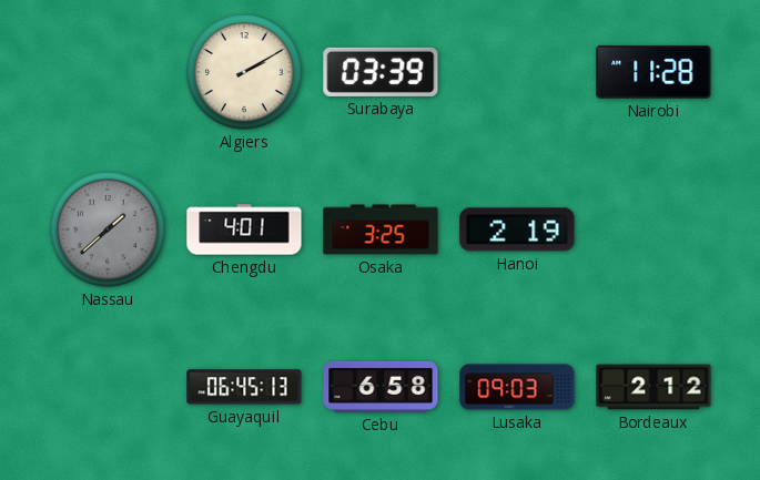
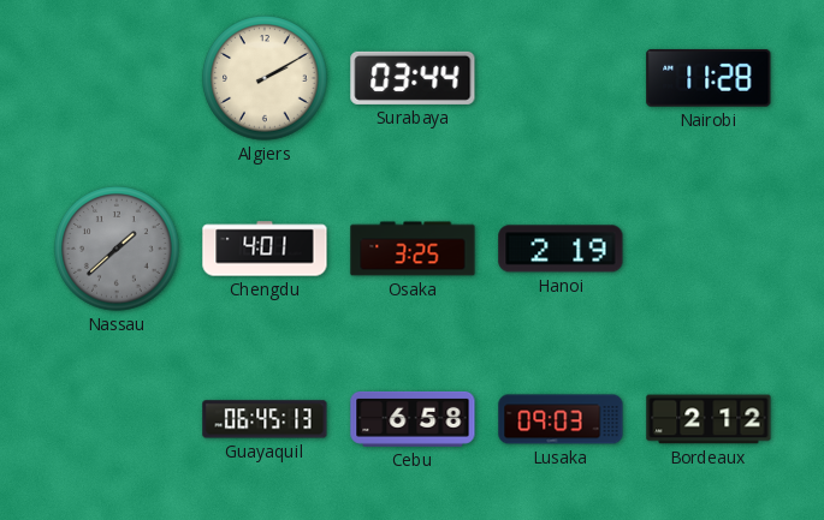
Surabaya: 03:39 -> 03:44
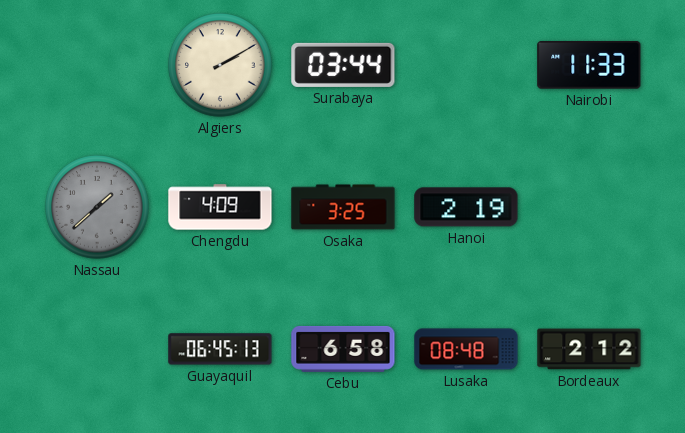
Nairobi: 11:28 -> 11:33
Chengdu: 4:01 -> 4:09
Lusaka: 09:03 -> 08:48
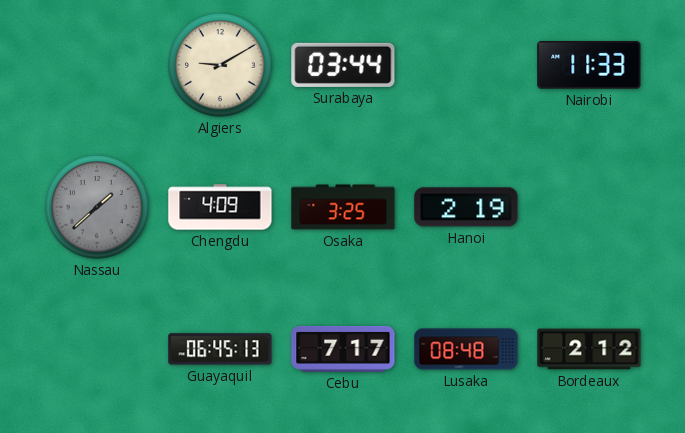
Algiers: 2:10 -> 9:10
Cebu: 6:58 -> 7:17
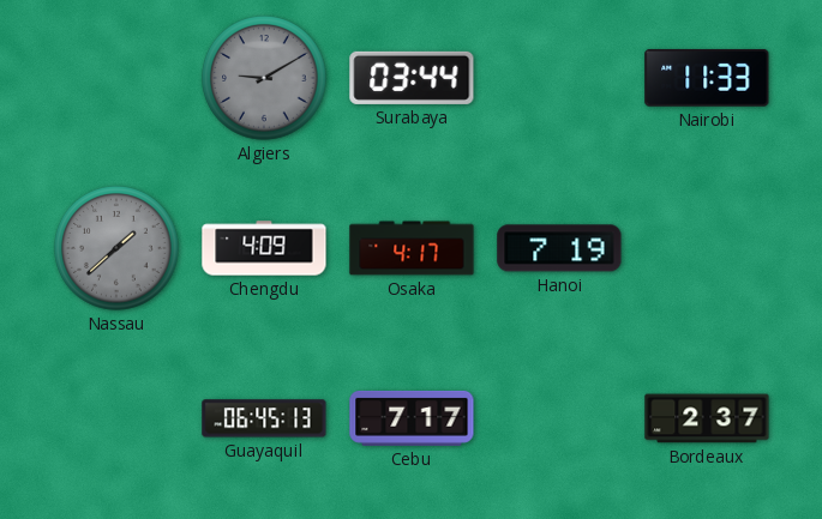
Algiers dial: cream -> grey
Osaka: 3:25 -> 4:17
Hanoi: 2:19 -> 7:19
Lusaka: 08:48 -> none
Bordeaux: 2:12 -> 2:37
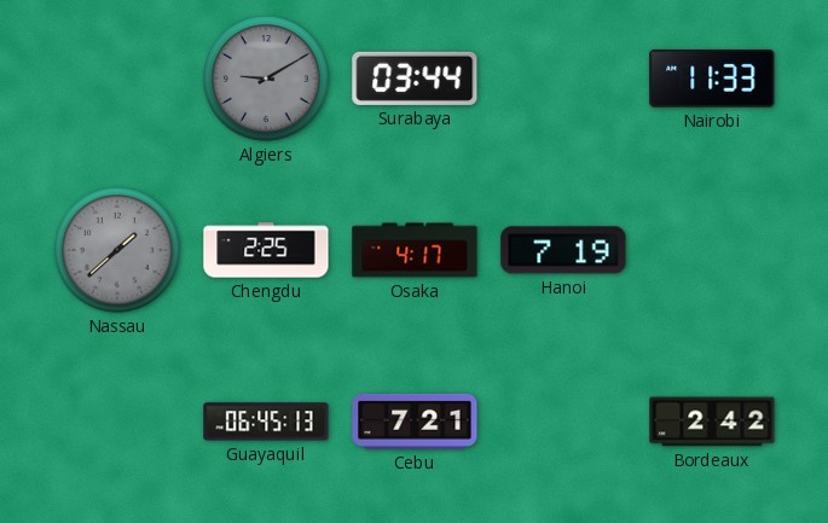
Chengdu: 4:09 -> 2:25
Cebu: 7:17 -> 7:21
Bordeaux: 2:37 -> 2:42
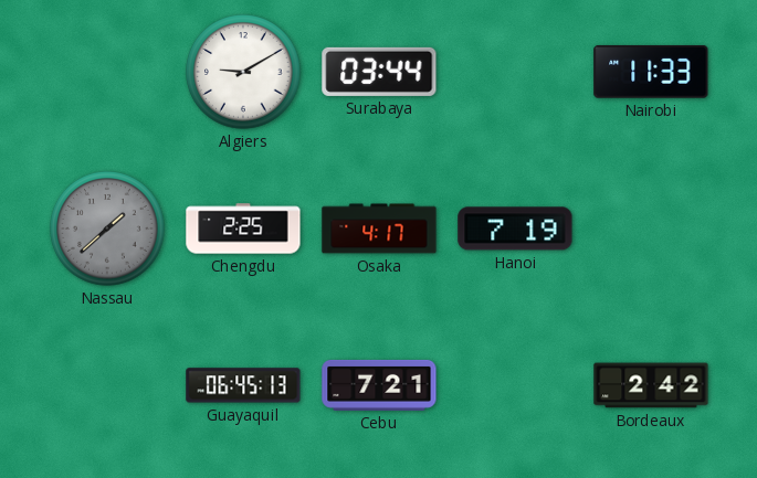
Algiers dial: grey -> white
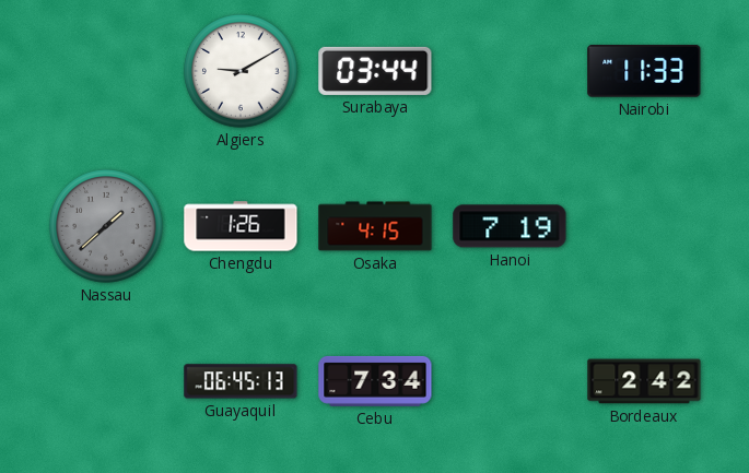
Chengdu: 2:25 -> 1:26
Osaka: 4:17 -> 4:15
Cebu: 7:21 -> 7:34
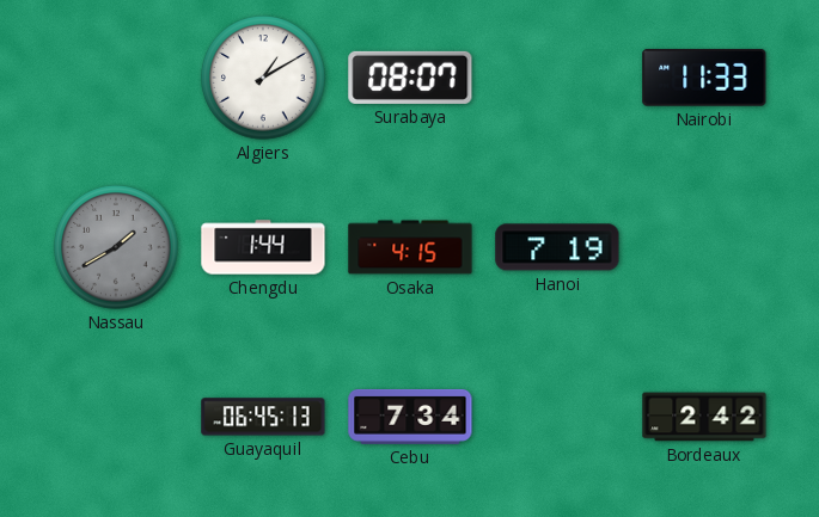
Algiers: 9:10 -> 1:10
Surabaya: 03:44 -> 08:07
Nassau: 1:38 -> 1:40
Chengdu: 1:26 -> 1:44
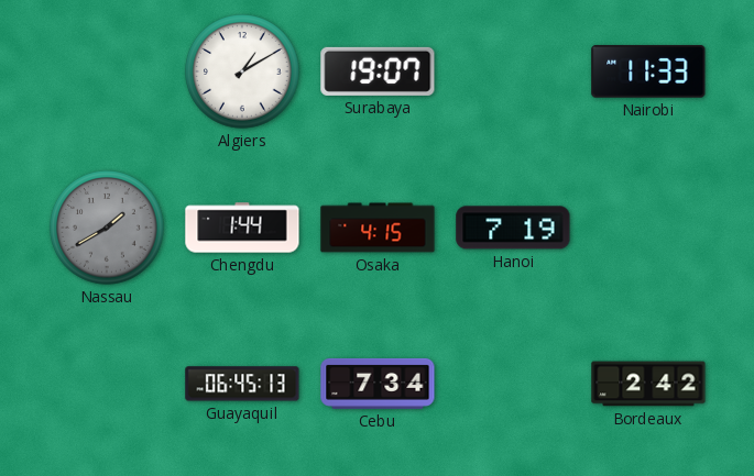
Surabaya: 08:07 -> 19:07
